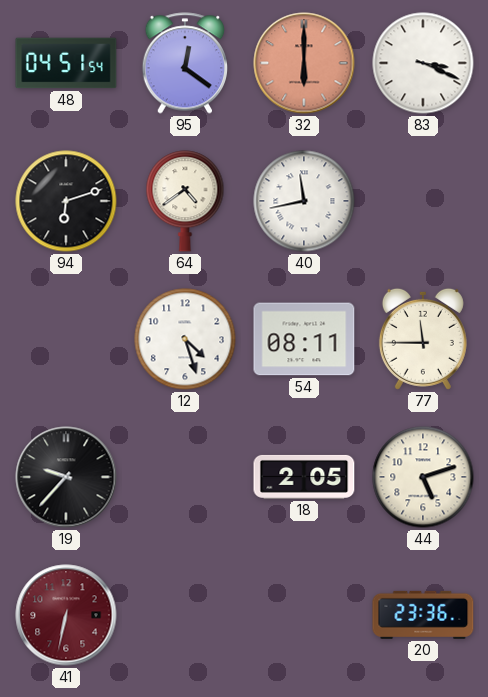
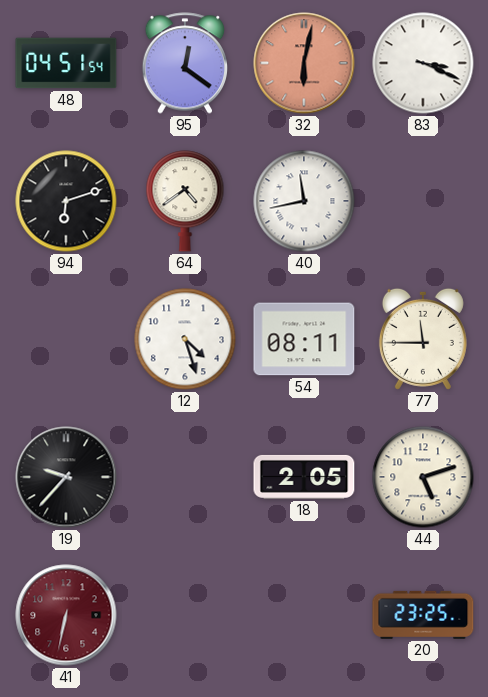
32: 6:00 -> 6:02
20: 23:36 -> 23:25
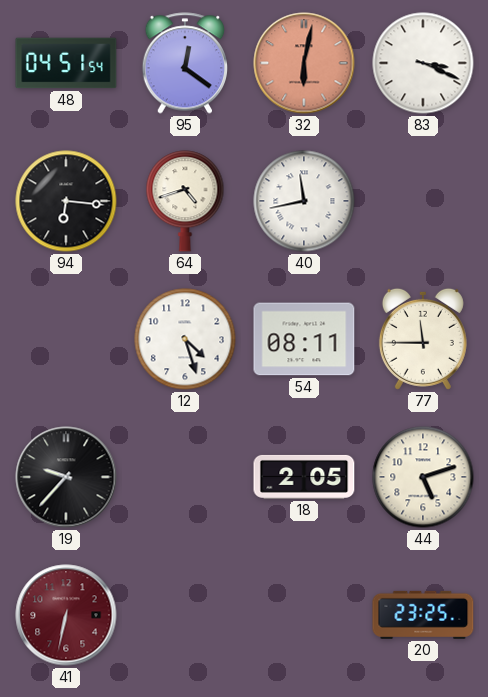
94: 6:12 -> 6:16
64: 4:39 -> 4:42
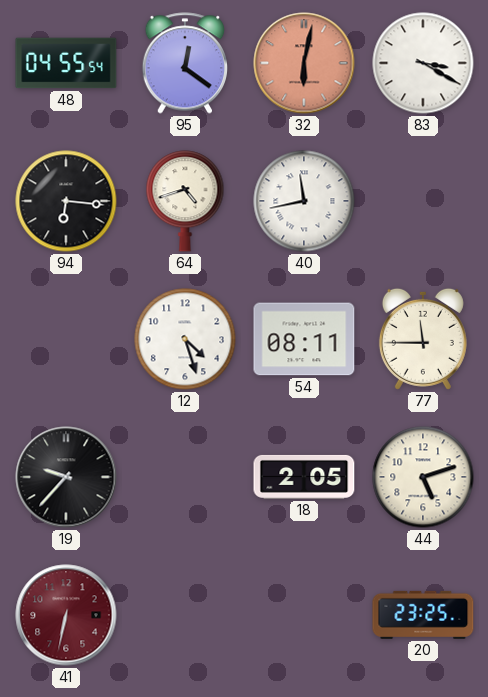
48: 04:51 -> 04:55
83: 3:19 -> 3:20
